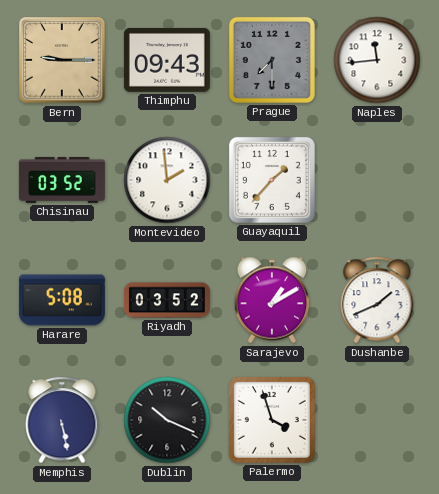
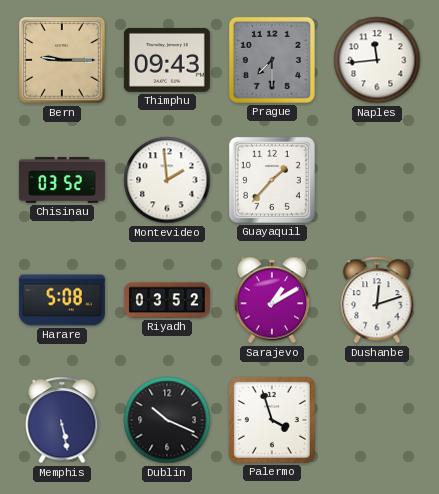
Dushanbe: 1:41 -> 12:12
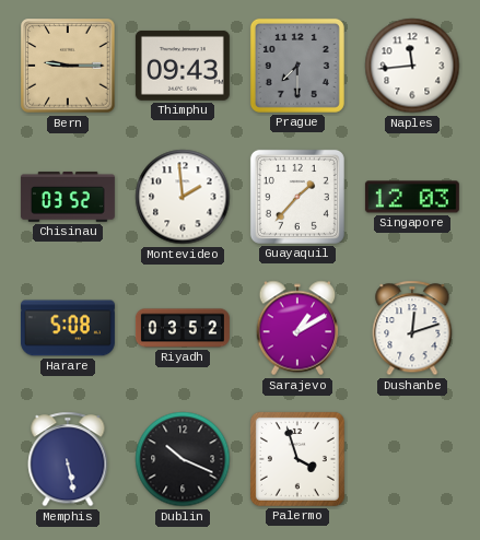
Singapore: none -> 12:03
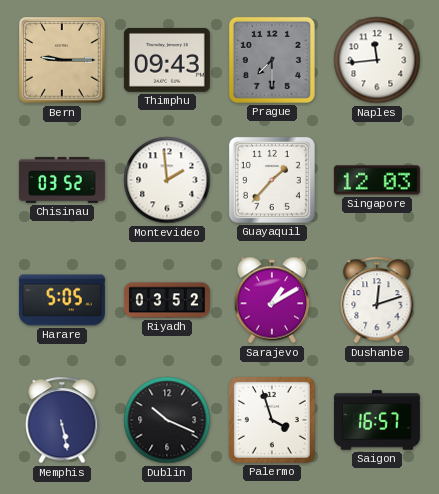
Harare: 5:08 -> 5:05
Saigon: none -> 16:57
